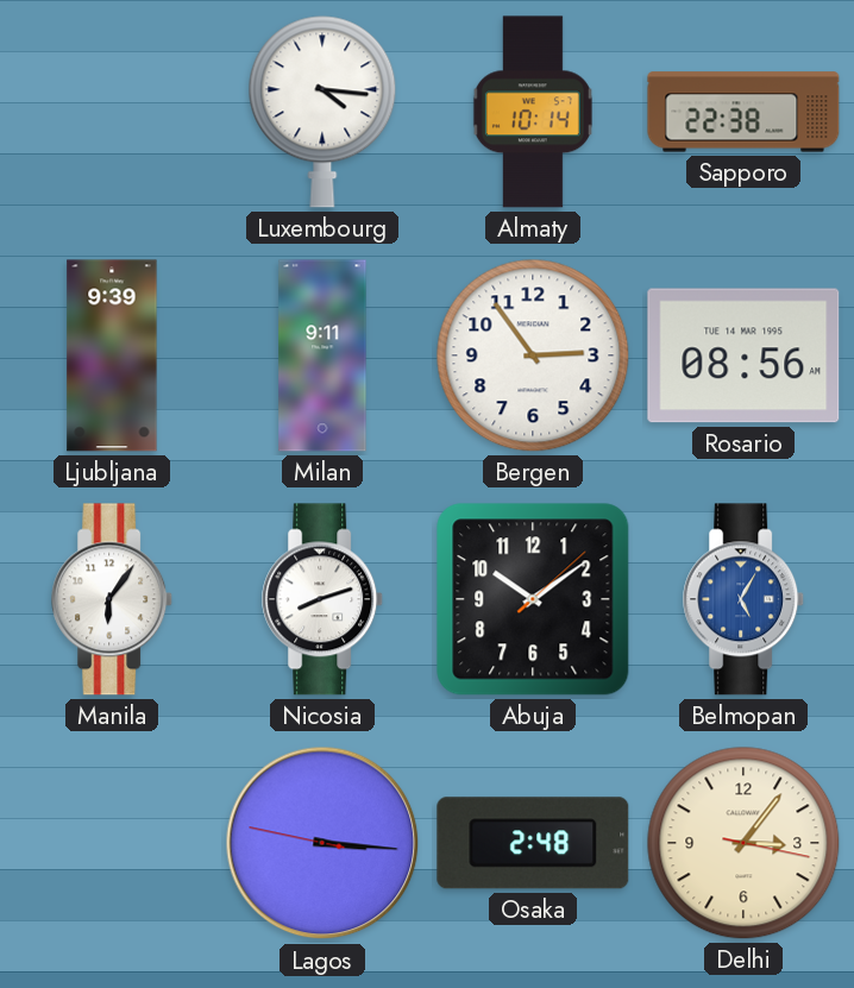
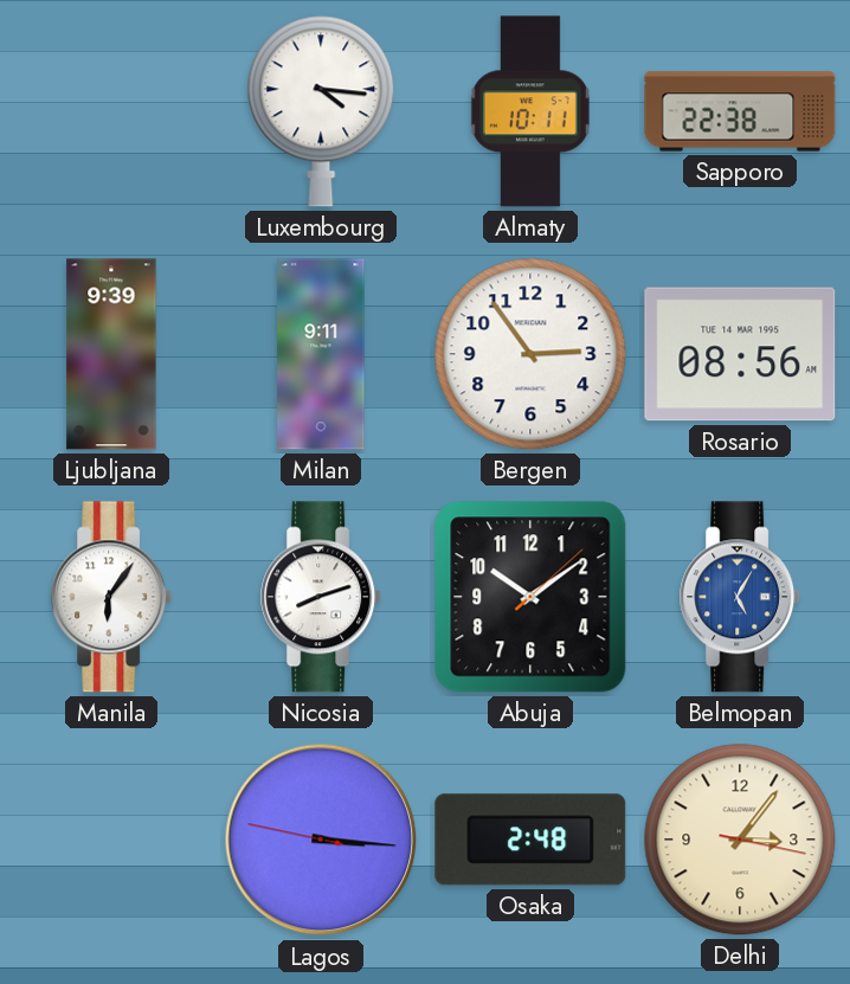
Almaty: 10:14 -> 10:11
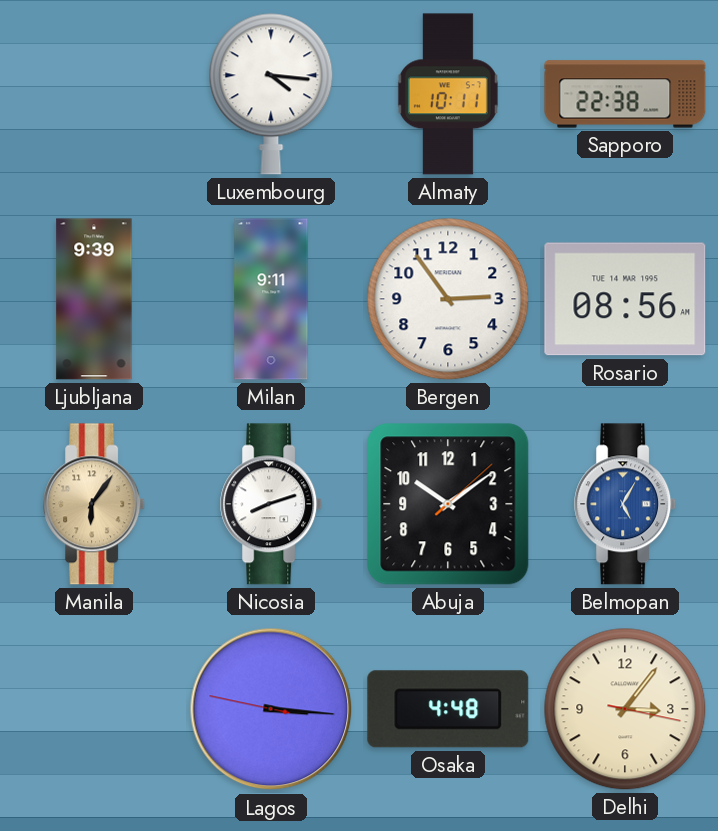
Manila dial: white -> champagne
Osaka: 2:48 -> 4:48
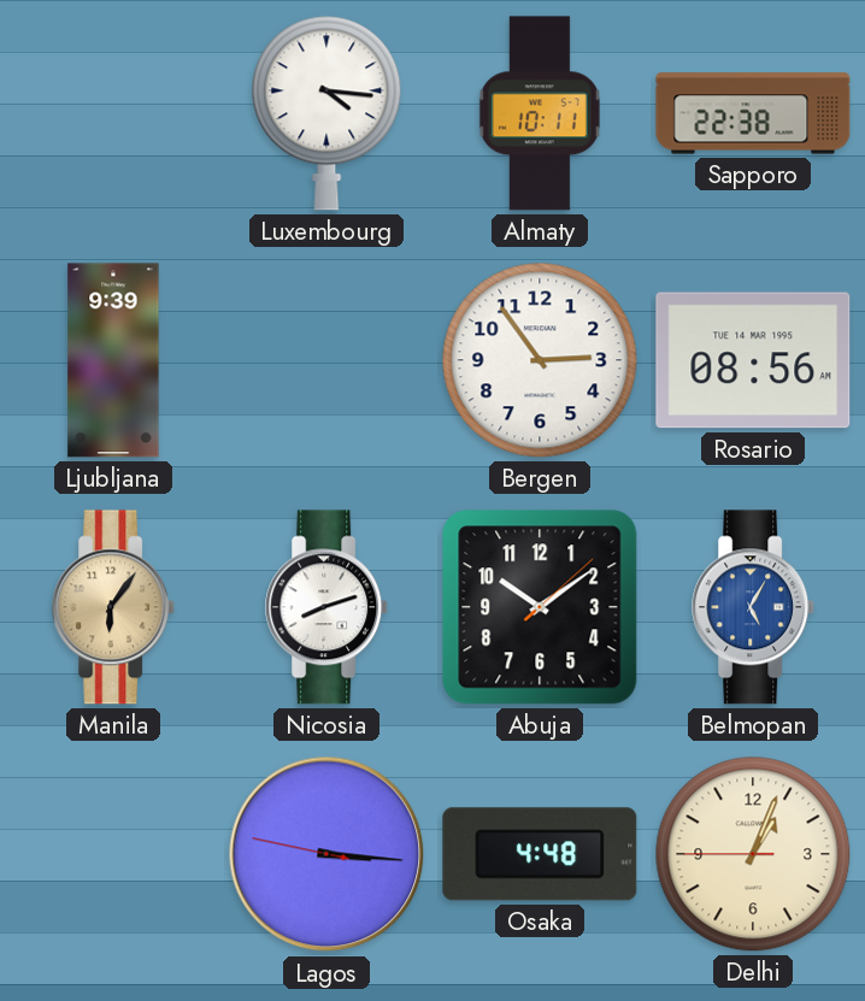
Milan: 9:11 -> none
Delhi: 3:06 -> 1:03
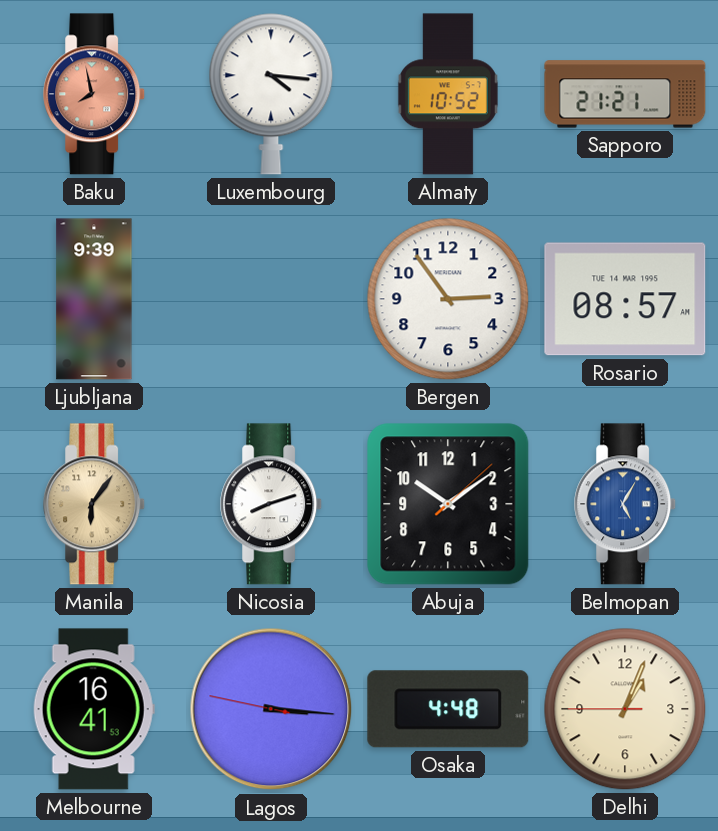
Baku: none -> 7:58
Almaty: 10:11 -> 10:52
Sapporo: 22:38 -> 21:21
Rosario: 08:56 -> 08:57
Melbourne: none -> 16:41
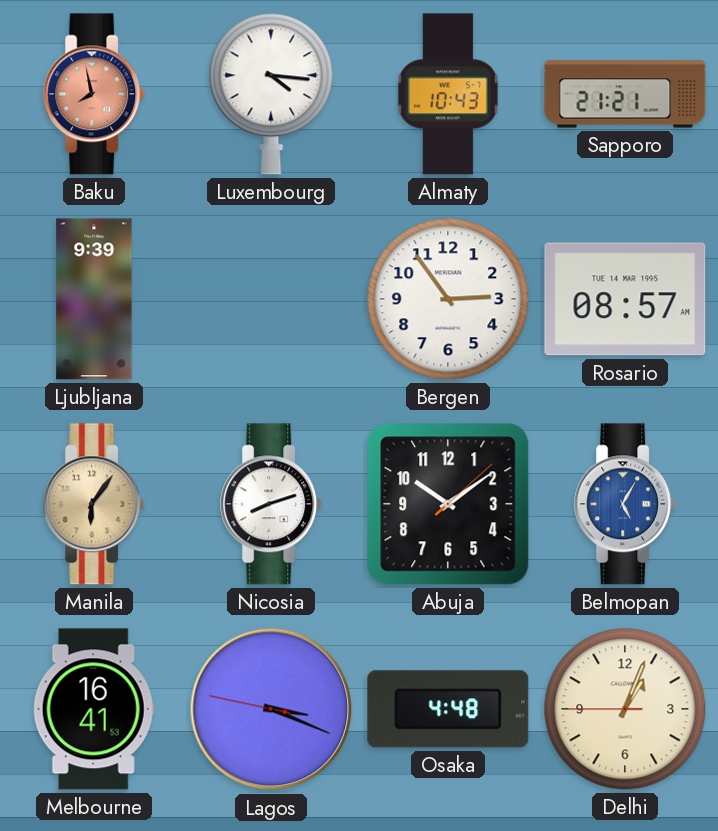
Almaty: 10:52 -> 10:43
Lagos: 3:15 -> 3:18
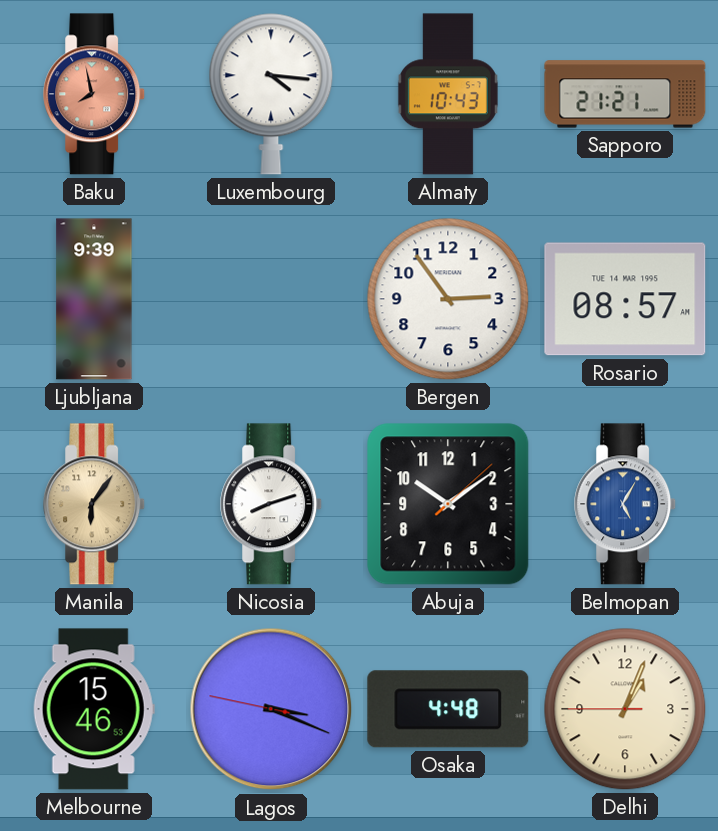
Melbourne: 16:41 -> 15:46
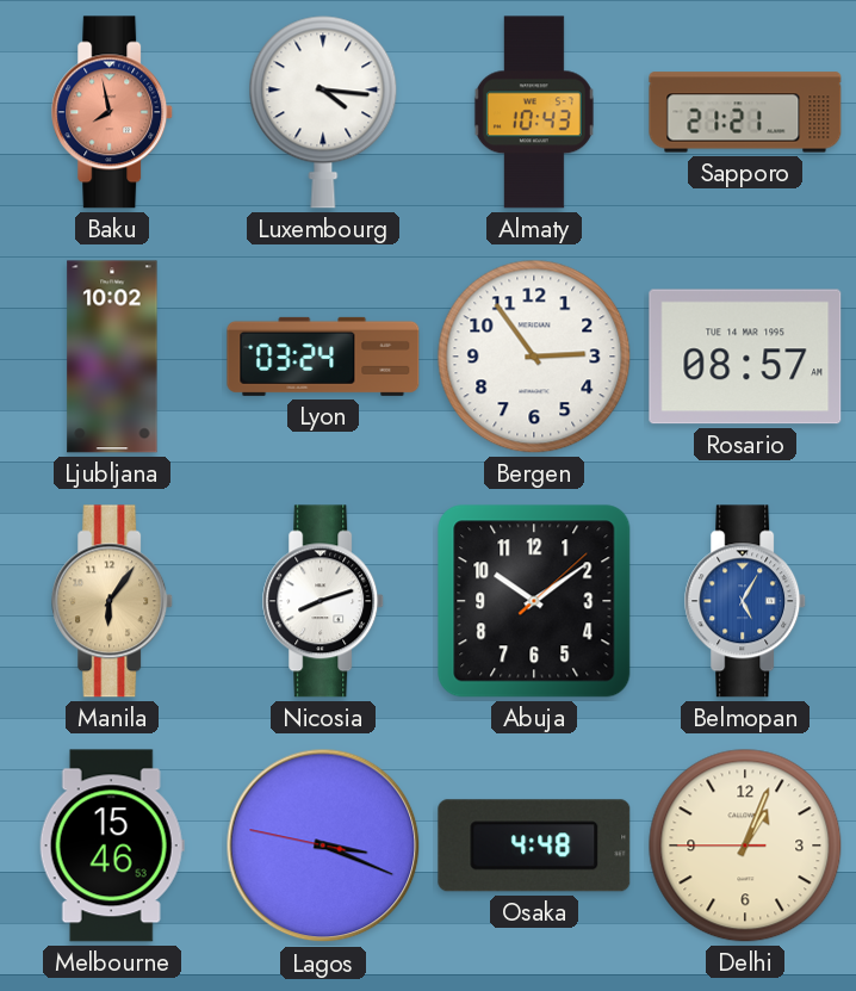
Ljubljana: 9:39 -> 10:02
Lyon: none -> 03:24
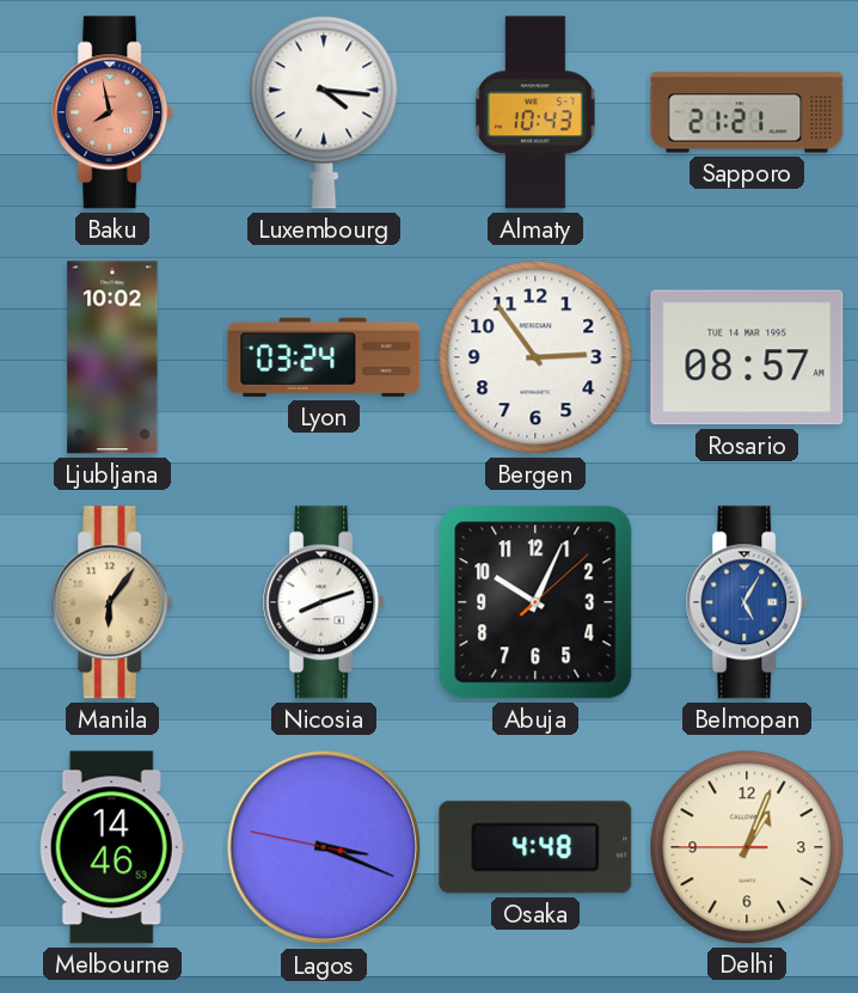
Abuja: 10:09 -> 10:04
Melbourne: 15:46 -> 14:46
